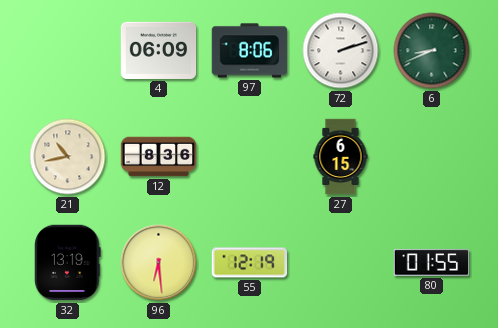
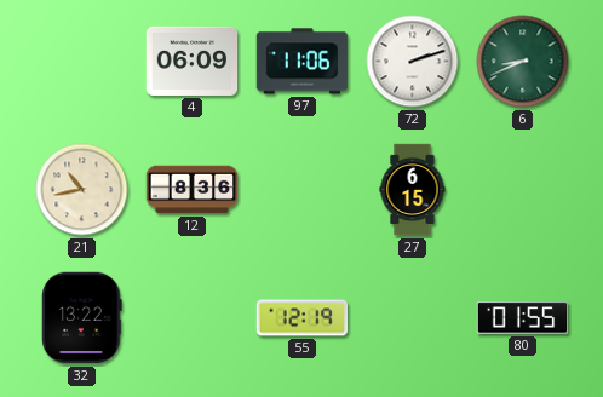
97: 8:06 -> 11:06
32: 13:19 -> 13:22
96: 6:29 -> none
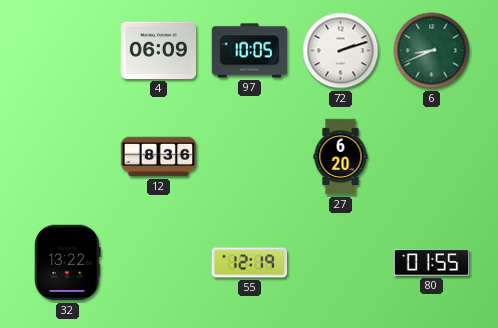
97: 11:06 -> 10:05
21: 10:43 -> none
27: 6:15 -> 6:20
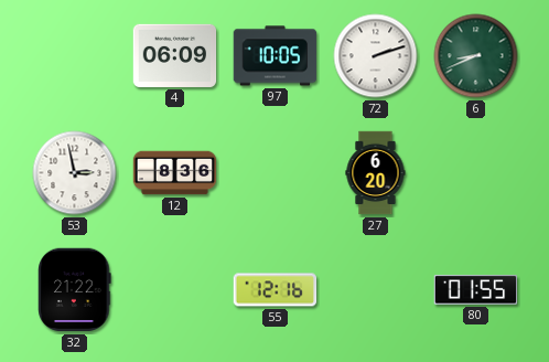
53: none -> 2:58
32: 13:22 -> 21:22
55: 12:19 -> 12:16
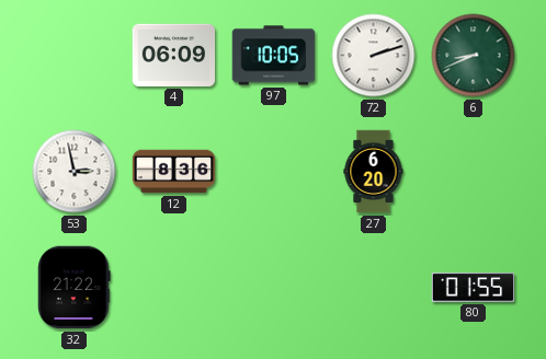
55: 12:16 -> none
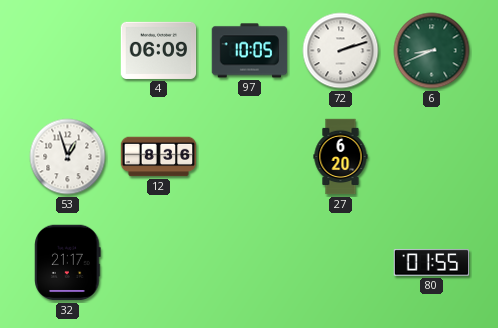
53: 2:58 -> 12:57
32: 21:22 -> 21:17
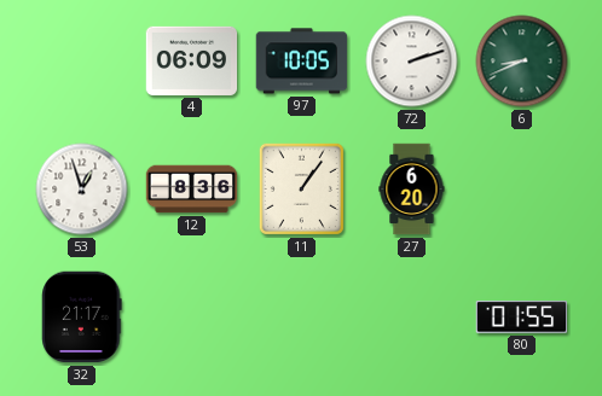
11: none -> 1:06
